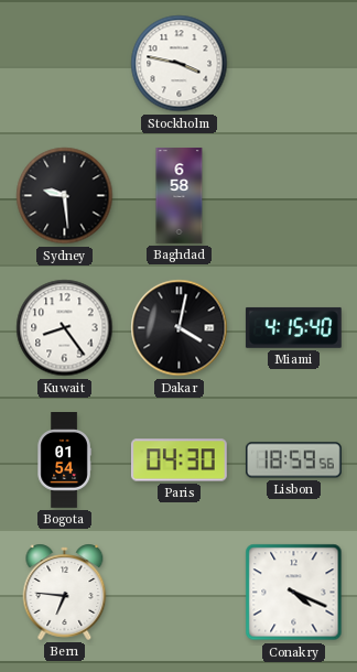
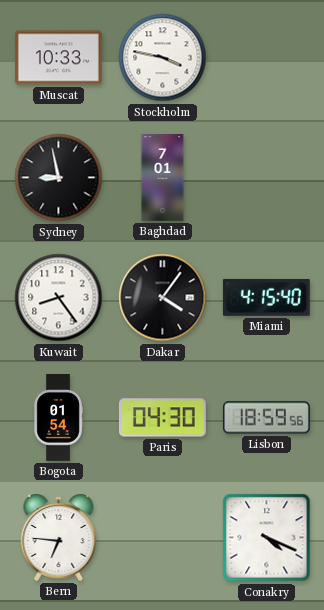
Muscat: none -> 10:33
Sydney: 9:29 -> 8:58
Baghdad: 6:58 -> 7:01
Dakar: 4:02 -> 4:06
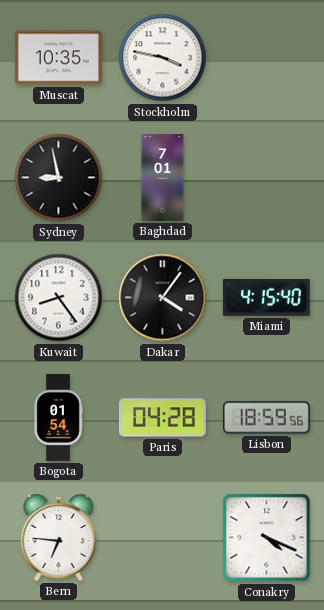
Muscat: 10:33 -> 10:35
Paris: 04:30 -> 04:28
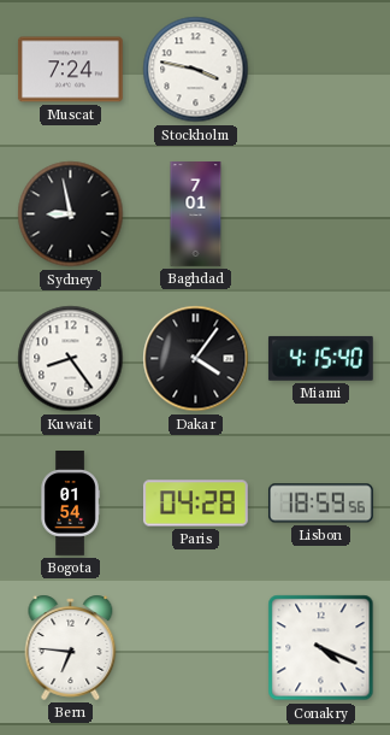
Muscat: 10:35 -> 7:24
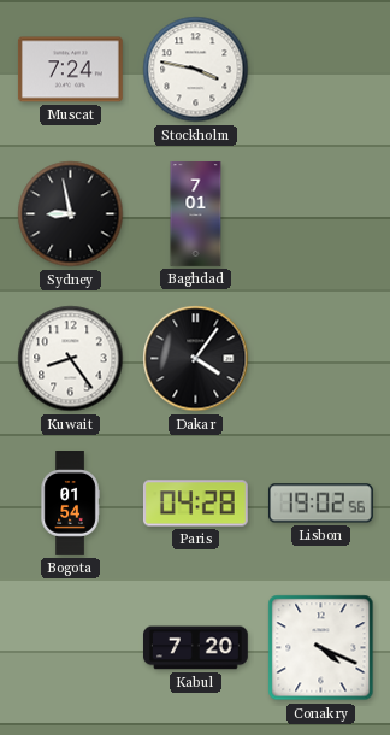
Miami: 4:15 -> none
Lisbon: 18:59 -> 19:02
Bern: 6:46 -> none
Kabul: none -> 7:20
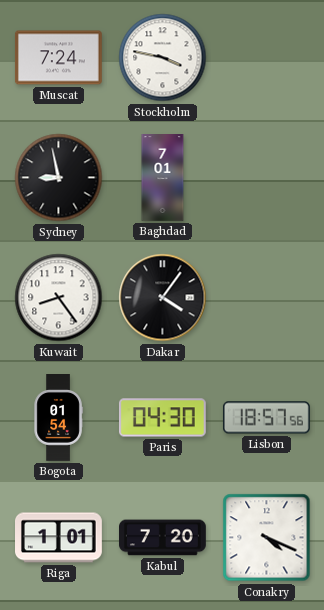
Paris: 04:28 -> 04:30
Lisbon: 19:02 -> 18:57
Riga: none -> 1:01
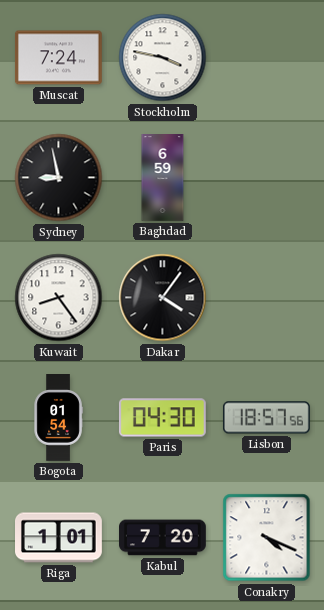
Baghdad: 7:01 -> 6:59
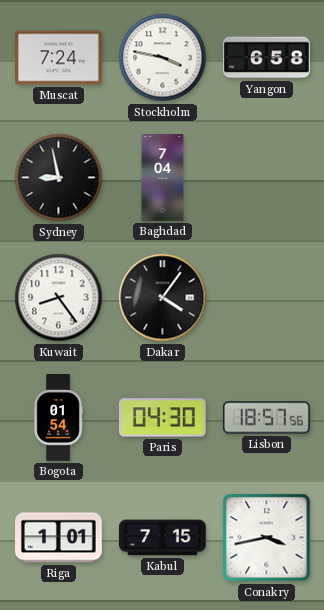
Yangon: none -> 6:58
Baghdad: 6:59 -> 7:04
Kabul: 7:20 -> 7:15
Conakry: 4:19 -> 3:43
